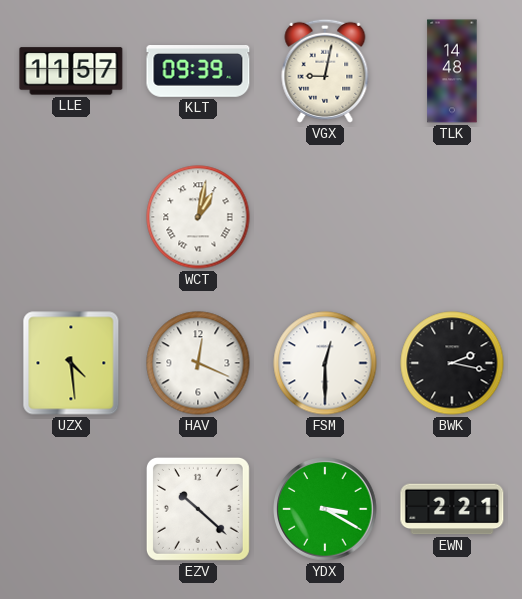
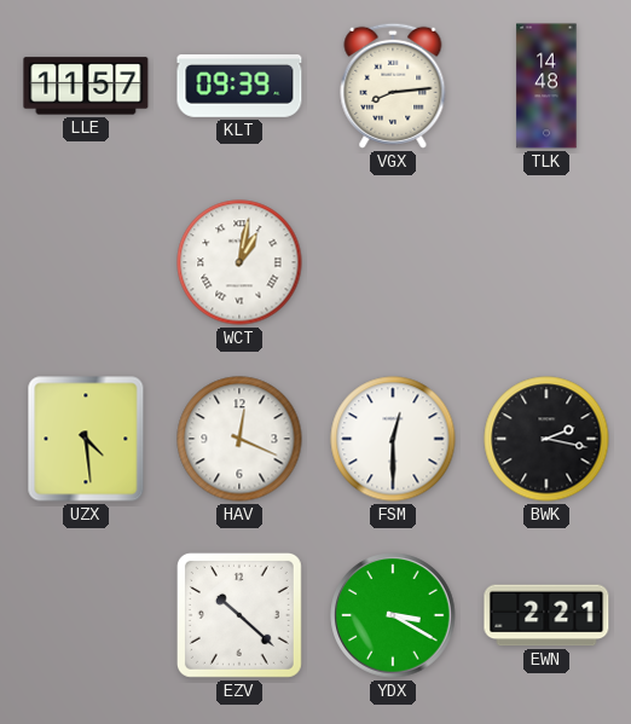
VGX: 9:02 -> 8:14
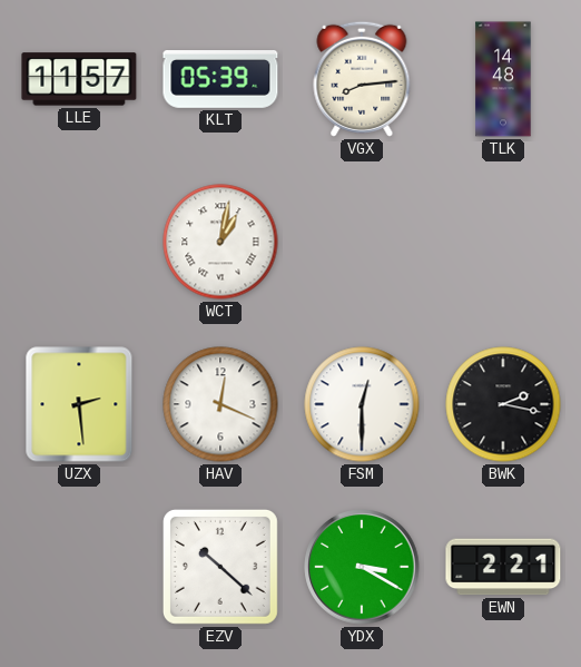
KLT: 09:39 -> 05:39
UZX: 4:29 -> 2:29
